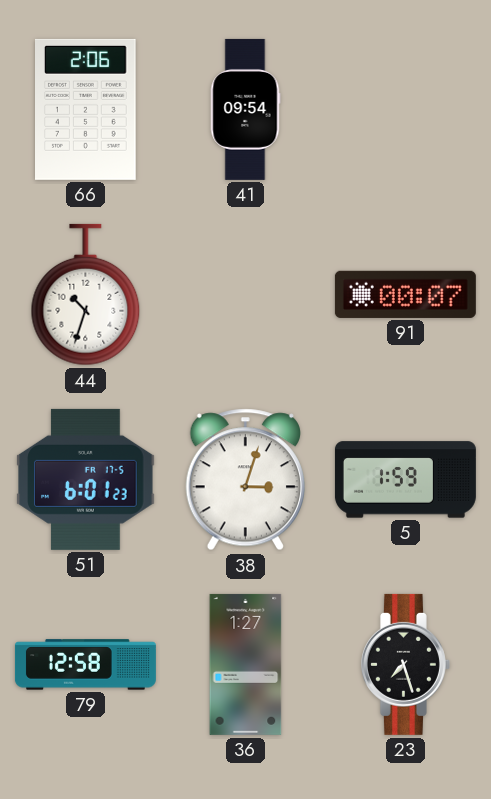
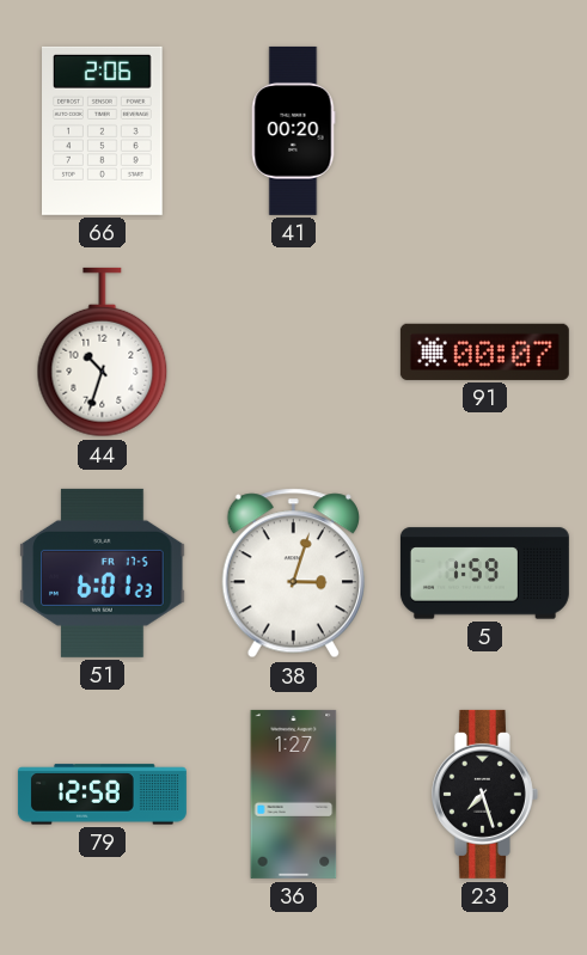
41: 09:54 -> 00:20
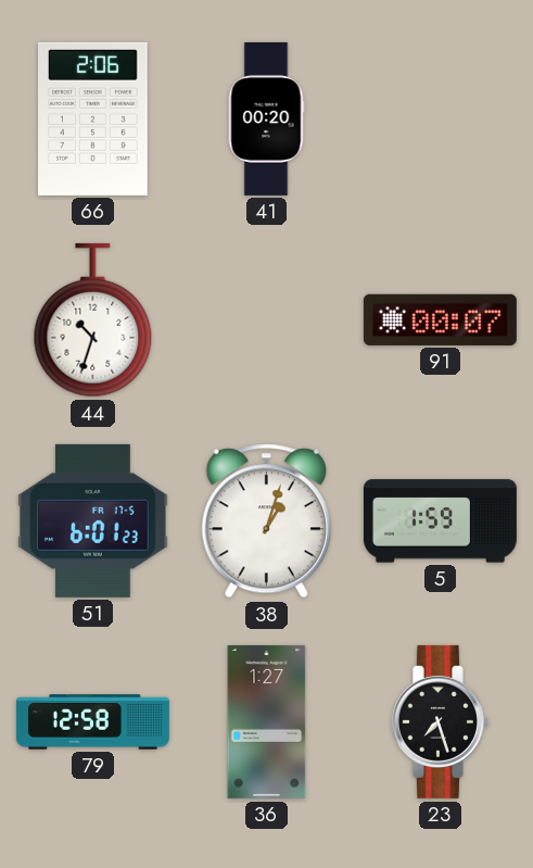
38: 3:03 -> 1:03
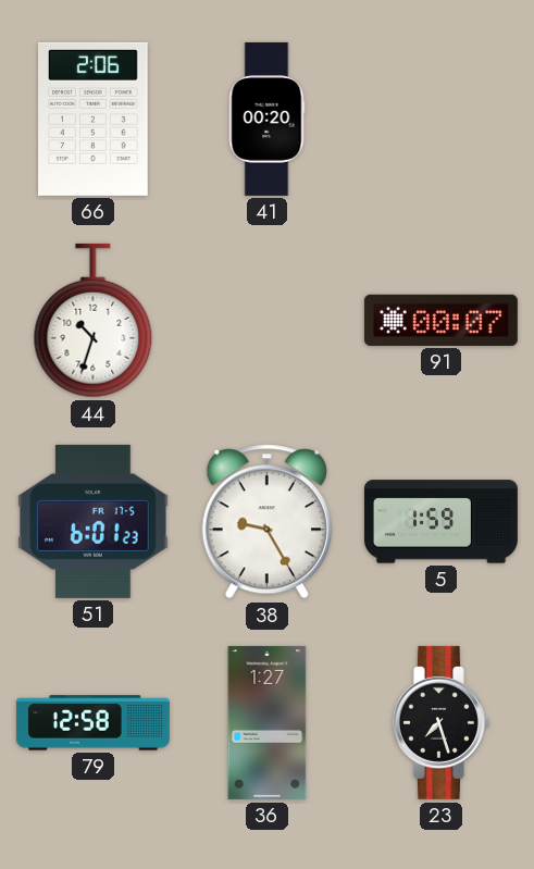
38: 1:03 -> 9:25
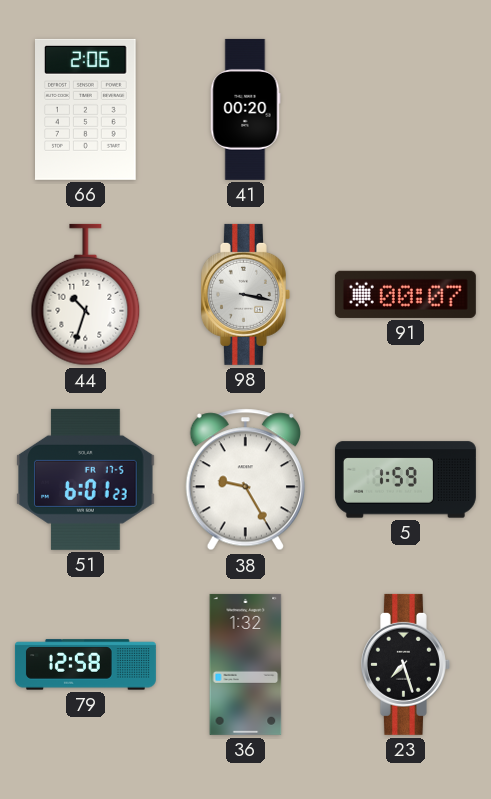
98: none -> 3:17
36: 1:27 -> 1:32
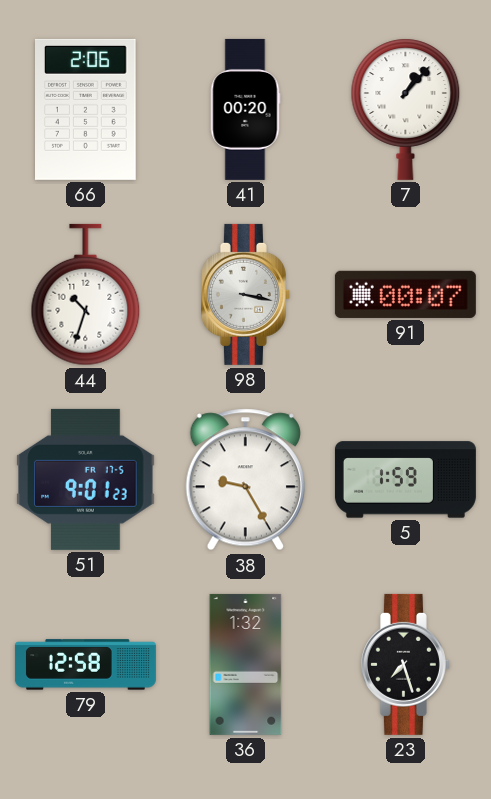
7: none -> 1:07
51: 6:01 -> 9:01
